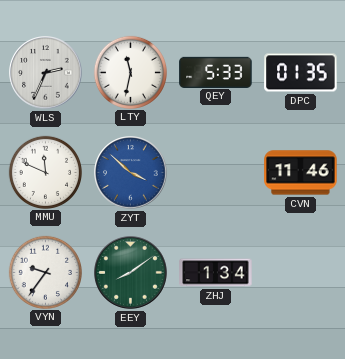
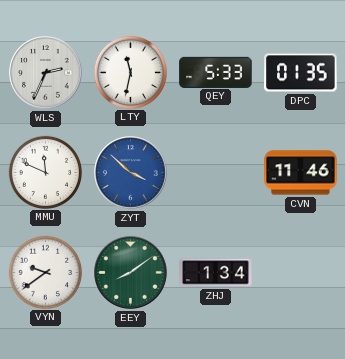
VYN: 9:36 -> 9:39
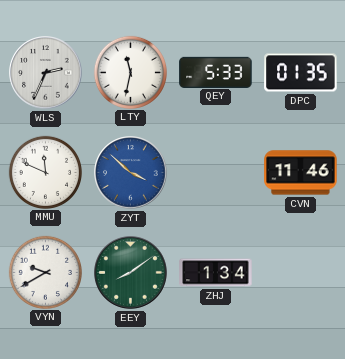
VYN: 9:39 -> 9:40
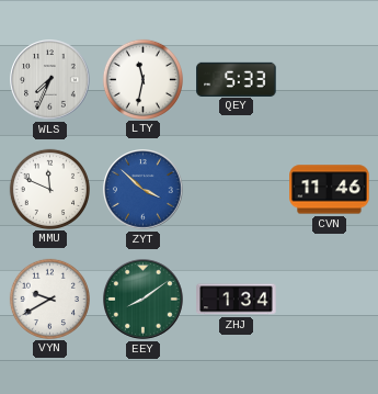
WLS: 2:34 -> 7:34
DPC: 01:35 -> none
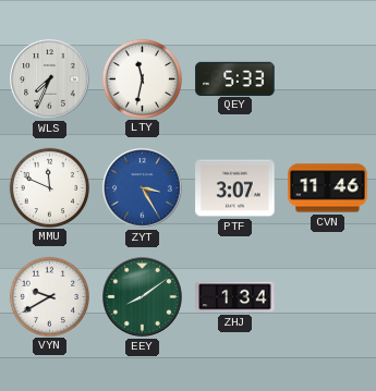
ZYT: 3:52 -> 3:25
PTF: none -> 3:07
